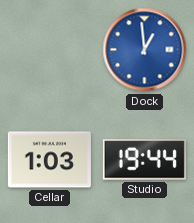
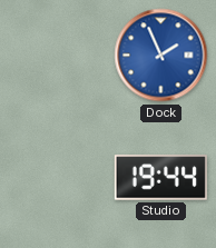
Dock: 12:59 -> 1:56
Cellar: 1:03 -> none
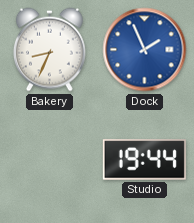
Bakery: none -> 8:34
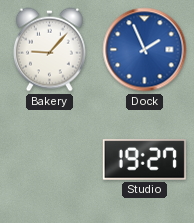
Bakery: 8:34 -> 9:07
Studio: 19:44 -> 19:27
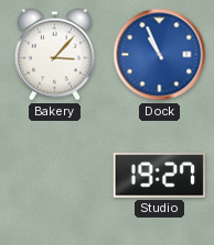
Bakery: 9:07 -> 3:07
Dock: 1:56 -> 10:56
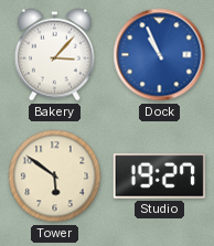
Tower: none -> 5:51
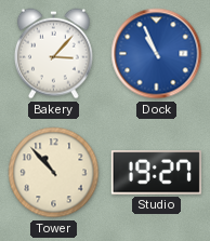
Tower: 5:51 -> 10:53
